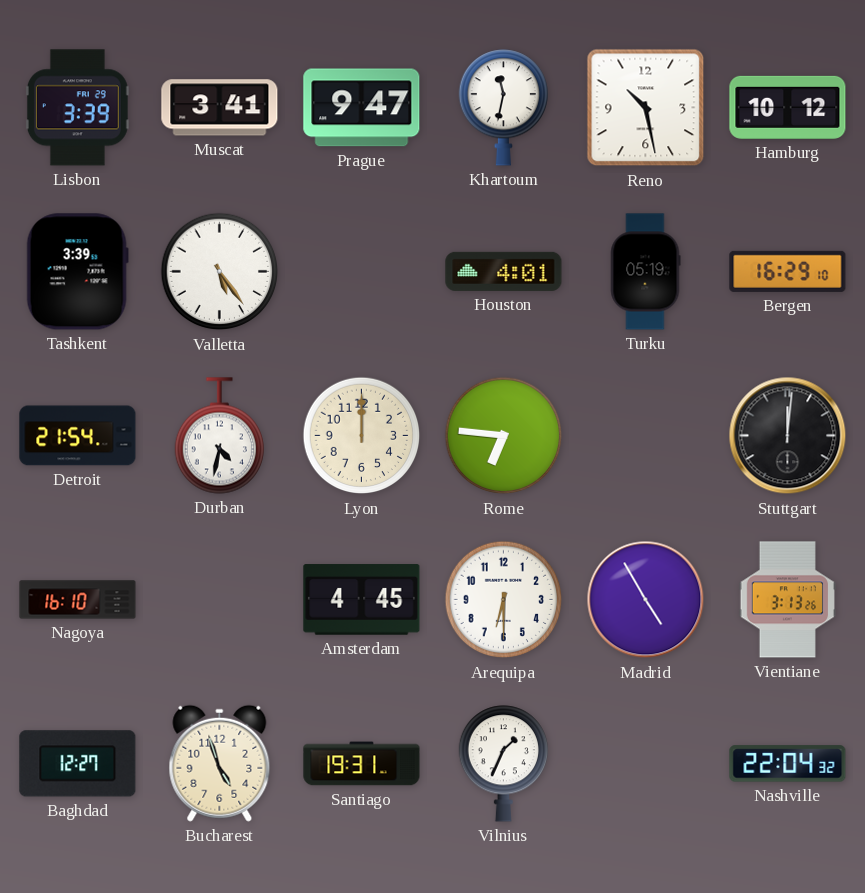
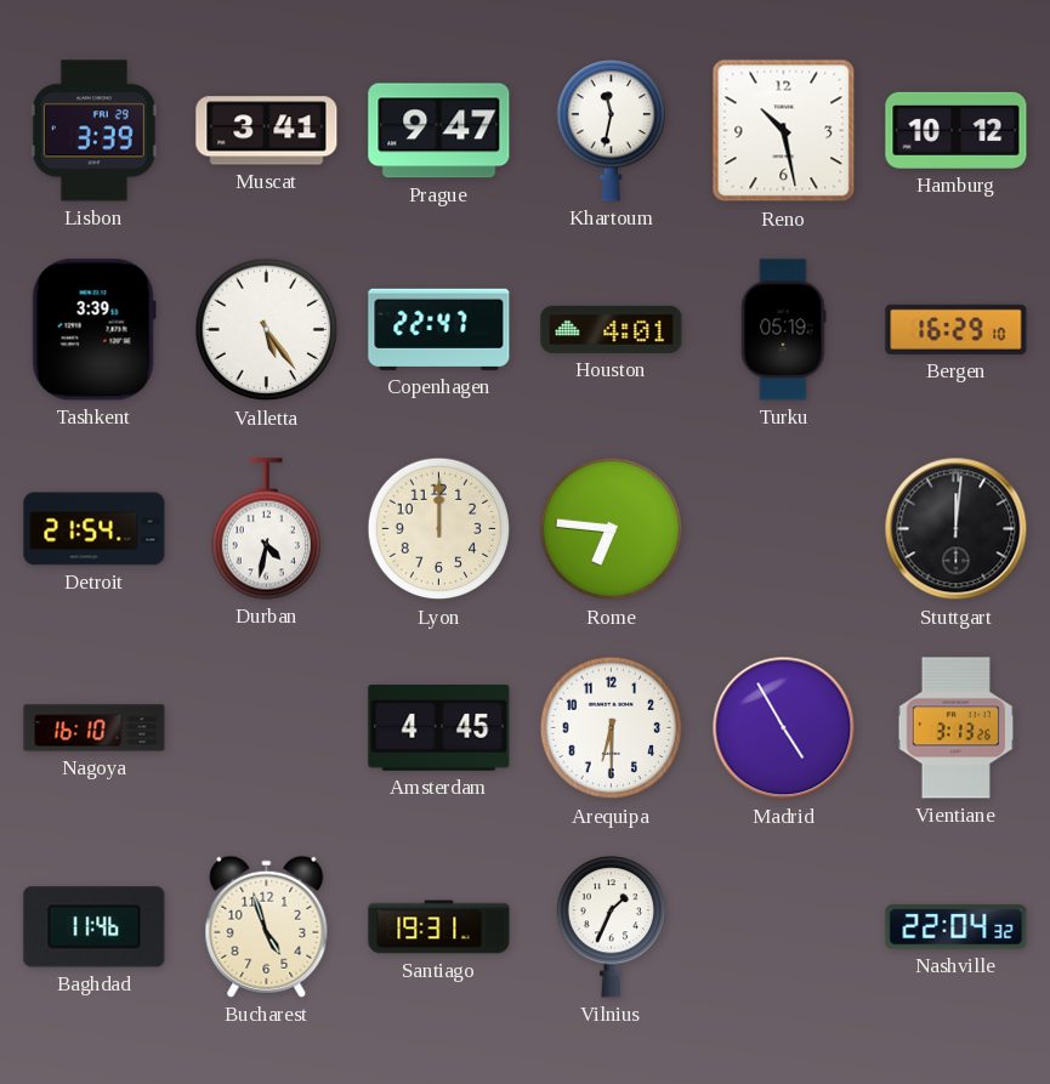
Copenhagen: none -> 22:47
Baghdad: 12:27 -> 11:46
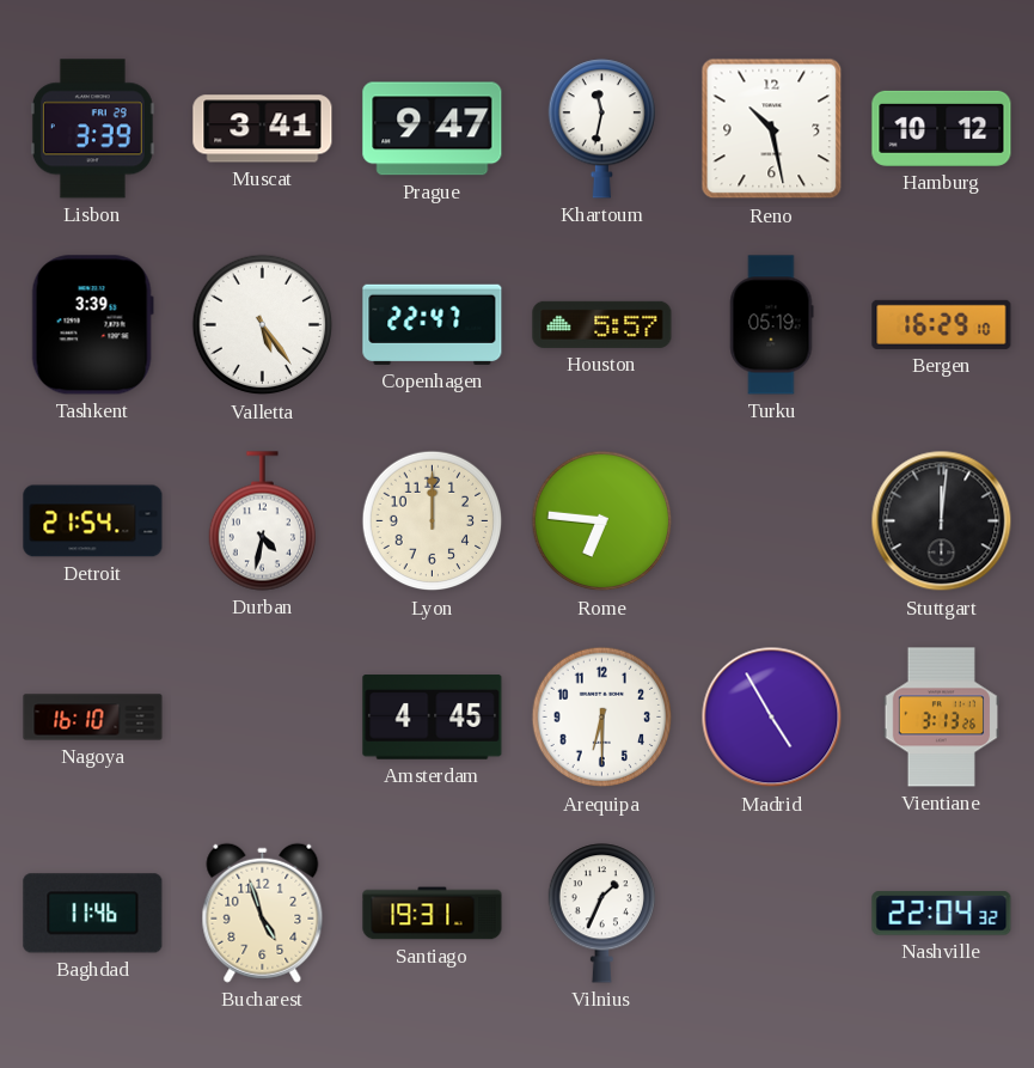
Houston: 4:01 -> 5:57
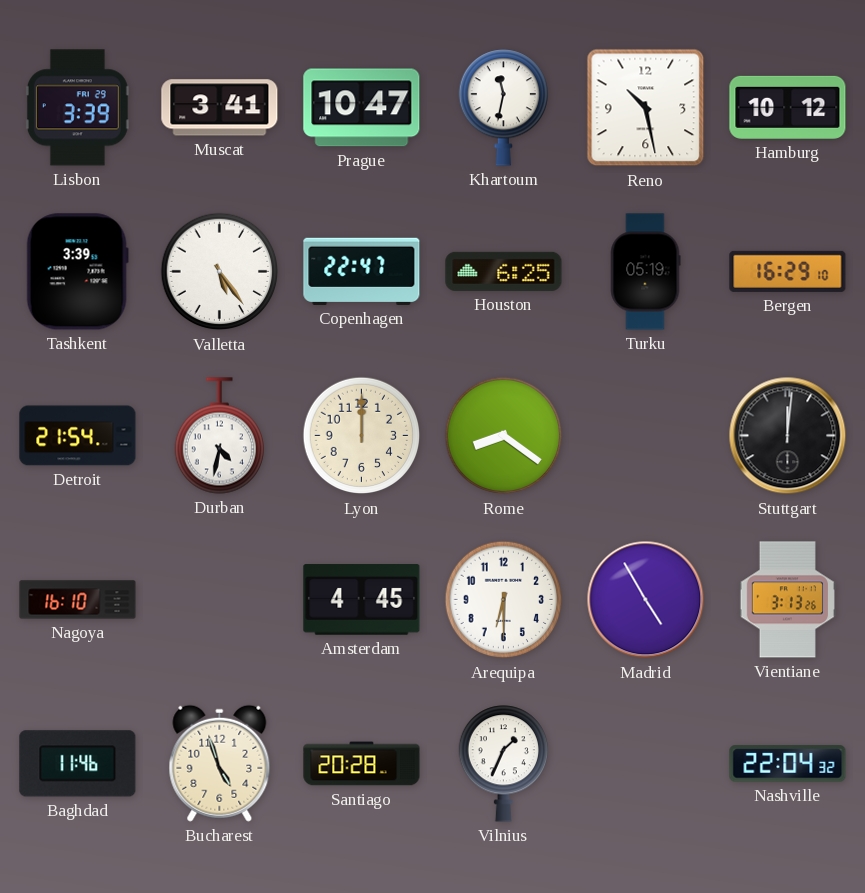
Prague: 9:47 -> 10:47
Houston: 5:57 -> 6:25
Rome: 6:46 -> 8:21
Santiago: 19:31 -> 20:28
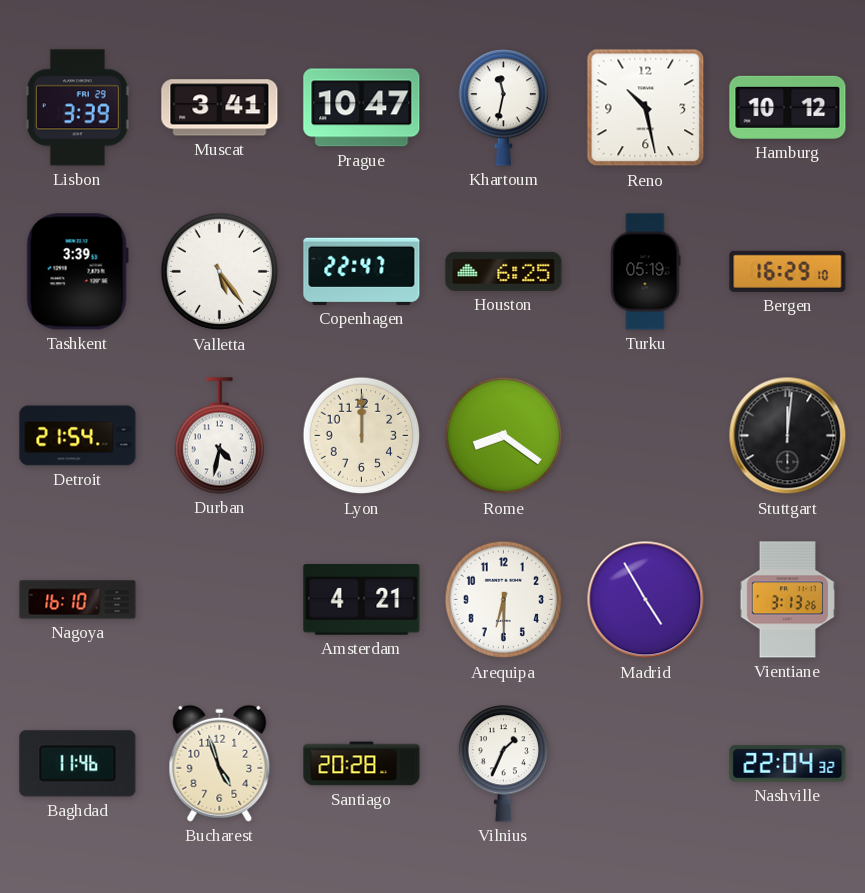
Amsterdam: 4:45 -> 4:21
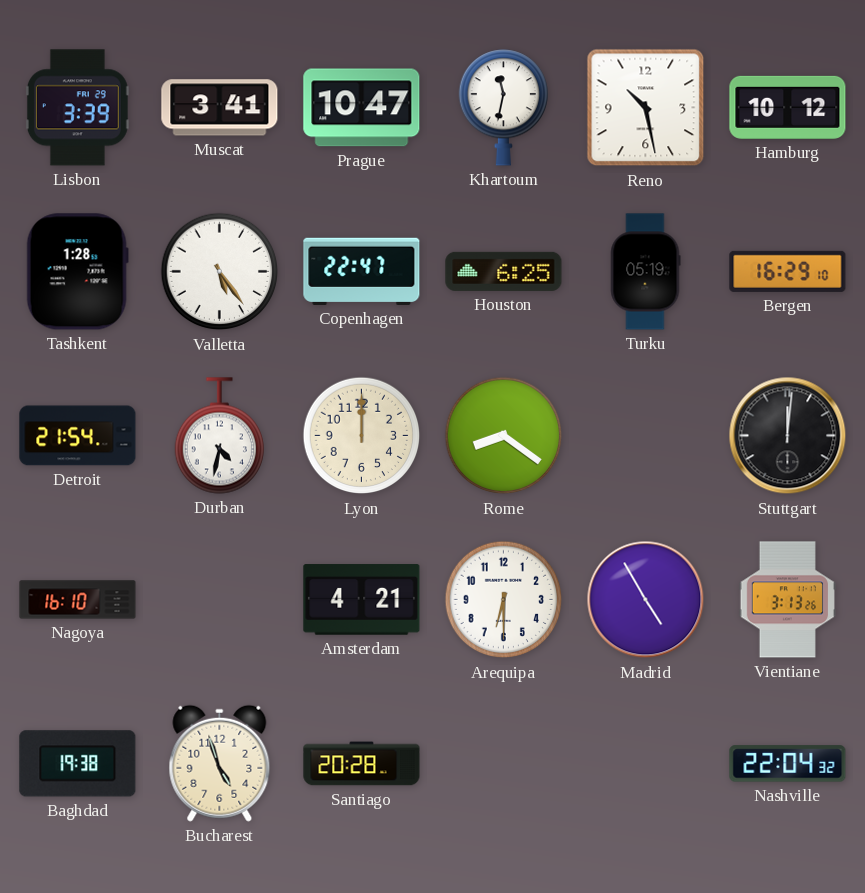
Tashkent: 3:39 -> 1:28
Baghdad: 11:46 -> 19:38
Vilnius: 1:34 -> none
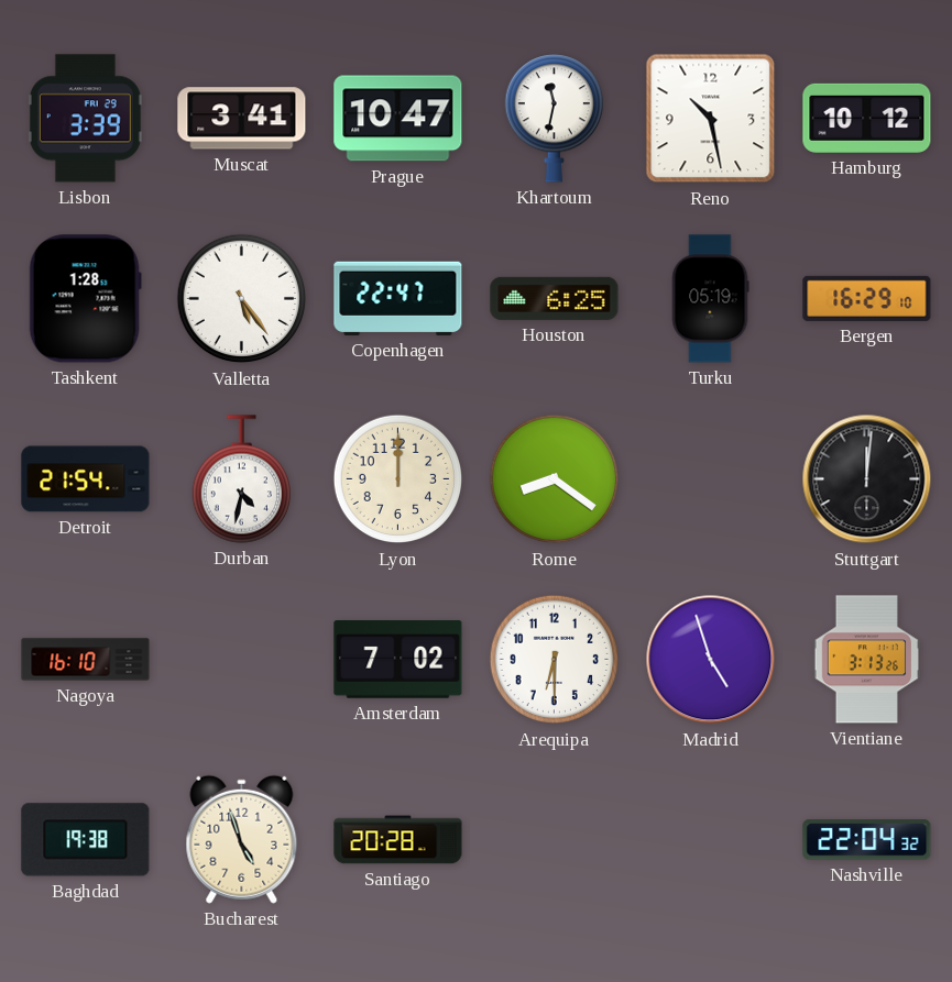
Amsterdam: 4:21 -> 7:02
Madrid: 4:55 -> 4:57
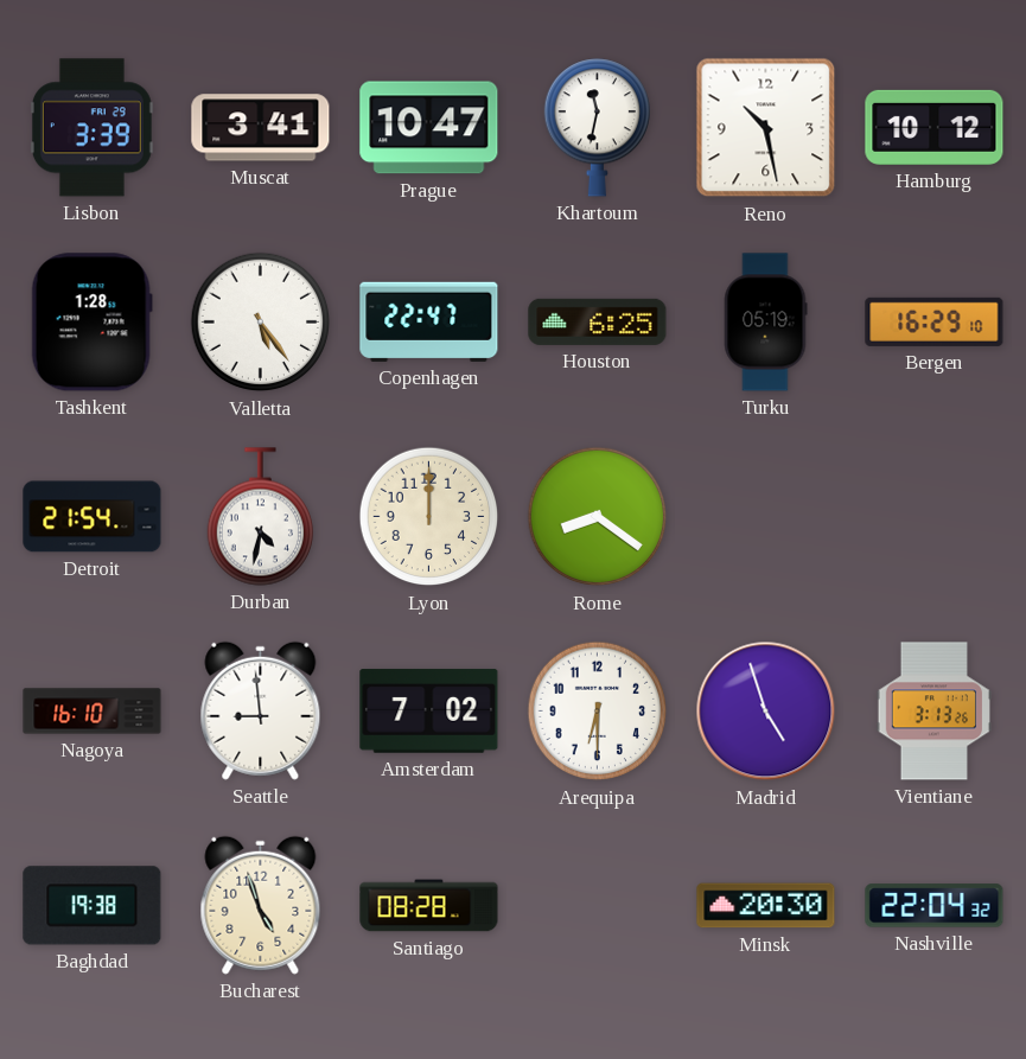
Stuttgart: 12:01 -> none
Seattle: none -> 8:59
Santiago: 20:28 -> 08:28
Minsk: none -> 20:30
